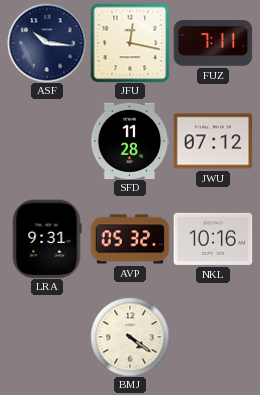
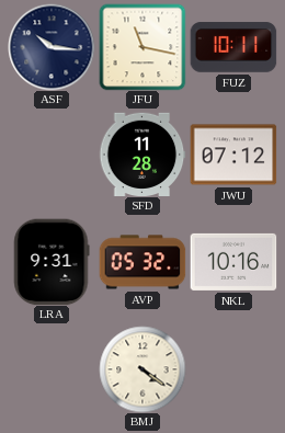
JFU: 12:17 -> 11:17
FUZ: 7:11 -> 10:11
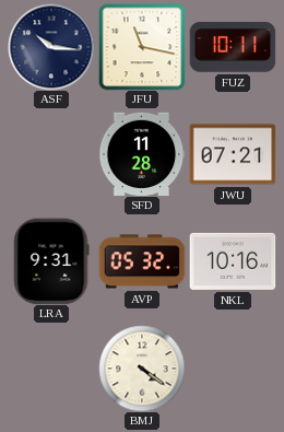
JWU: 07:12 -> 07:21
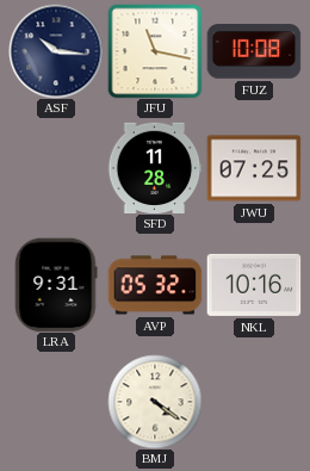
FUZ: 10:11 -> 10:08
JWU: 07:21 -> 07:25
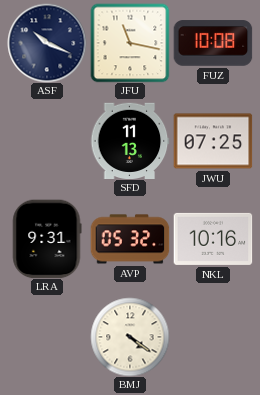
ASF: 10:16 -> 10:19
SFD: 11:28 -> 11:13
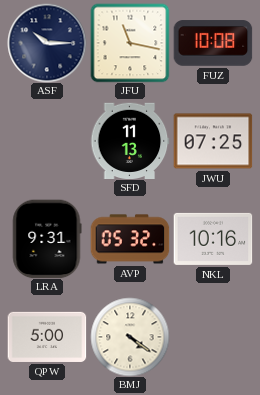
ASF: 10:19 -> 10:15
QPW: none -> 5:00
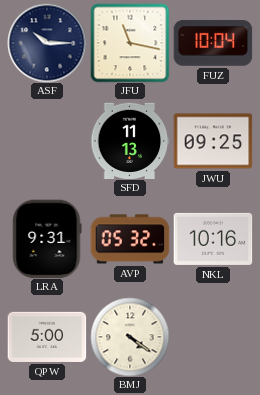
FUZ: 10:08 -> 10:04
JWU: 07:25 -> 09:25
